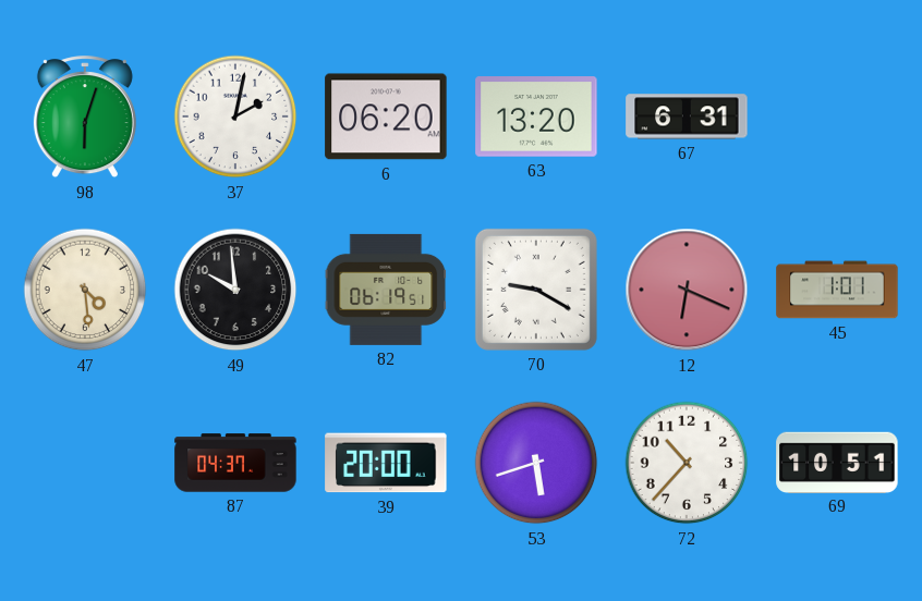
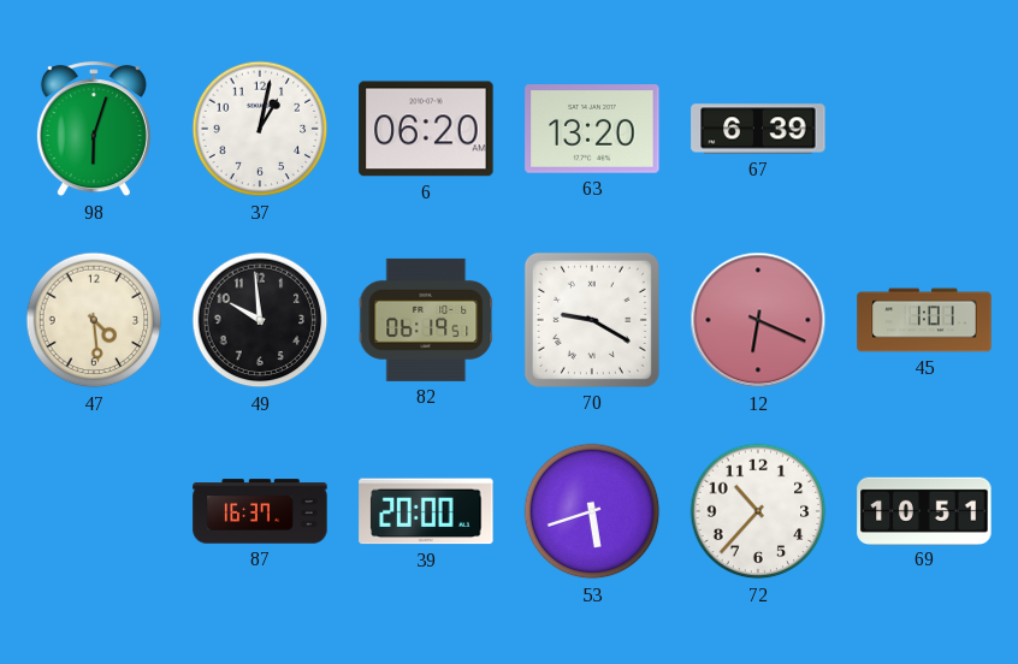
37: 2:02 -> 1:02
67: 6:31 -> 6:39
87: 04:37 -> 16:37
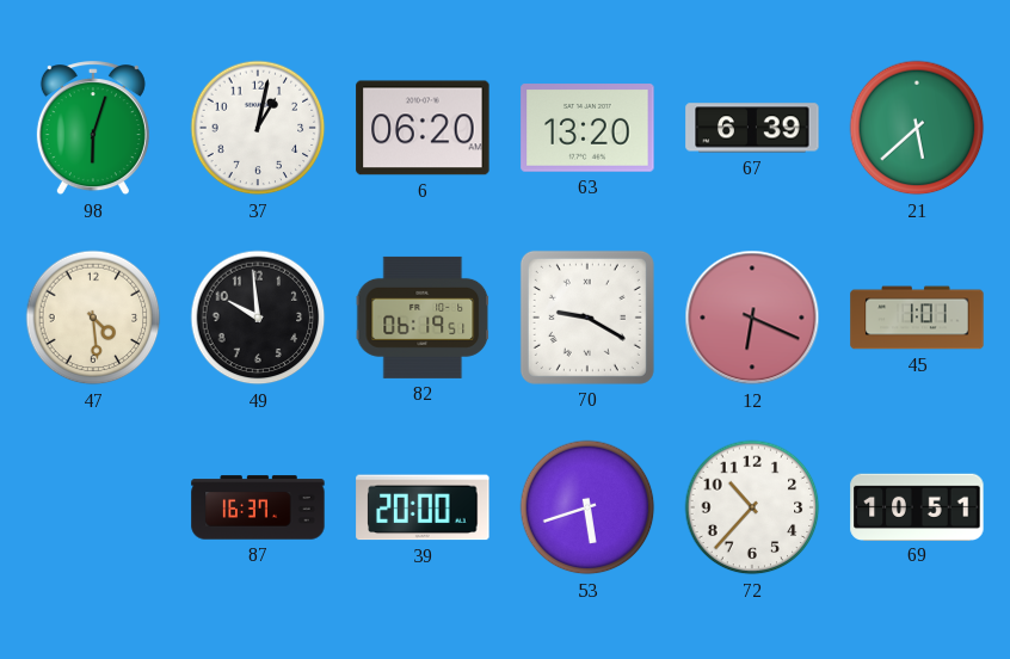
21: none -> 5:38
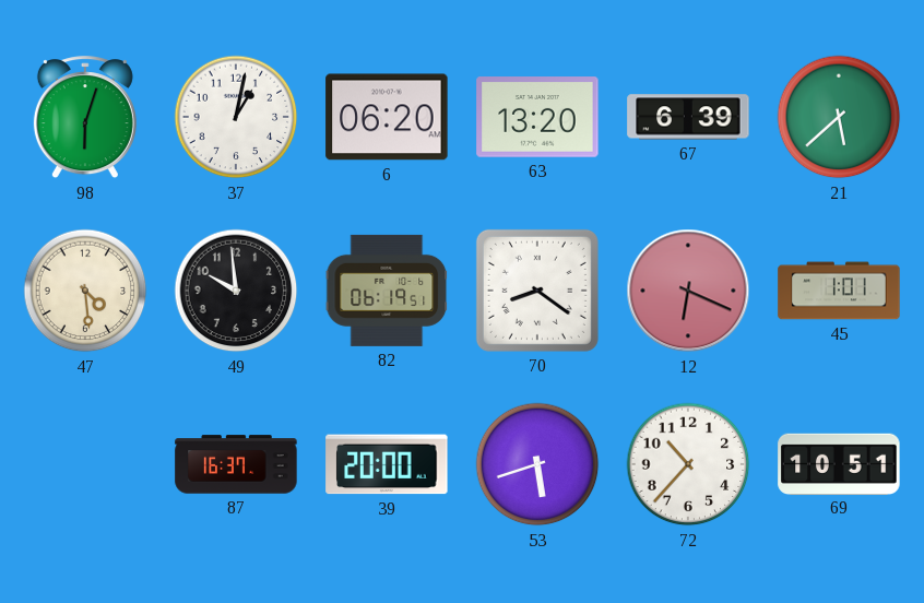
70: 9:20 -> 8:21
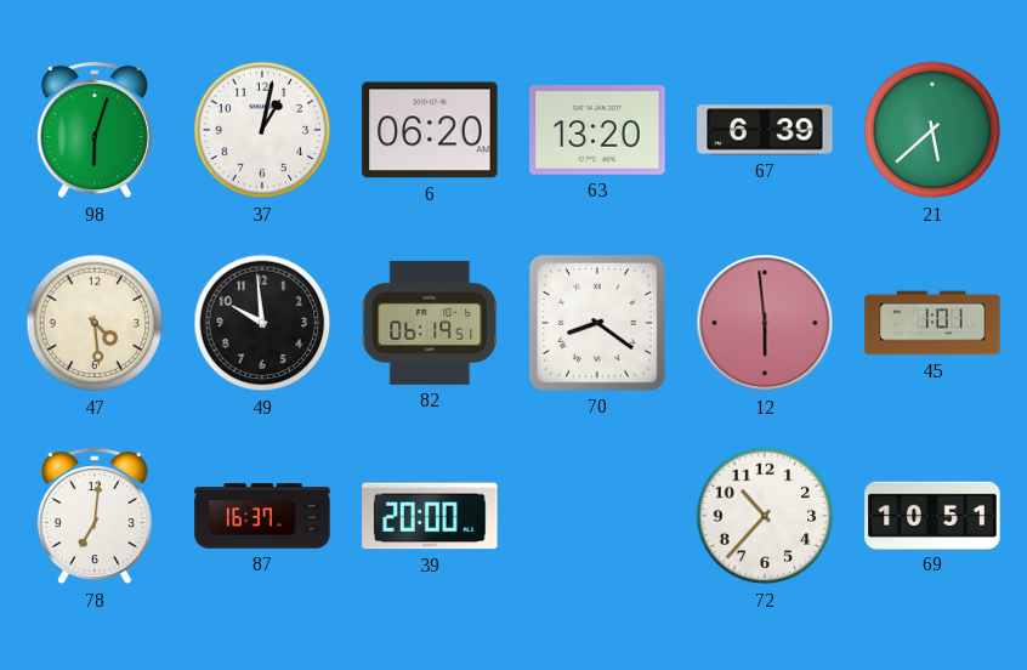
12: 6:19 -> 5:59
78: none -> 7:01
53: 5:42 -> none
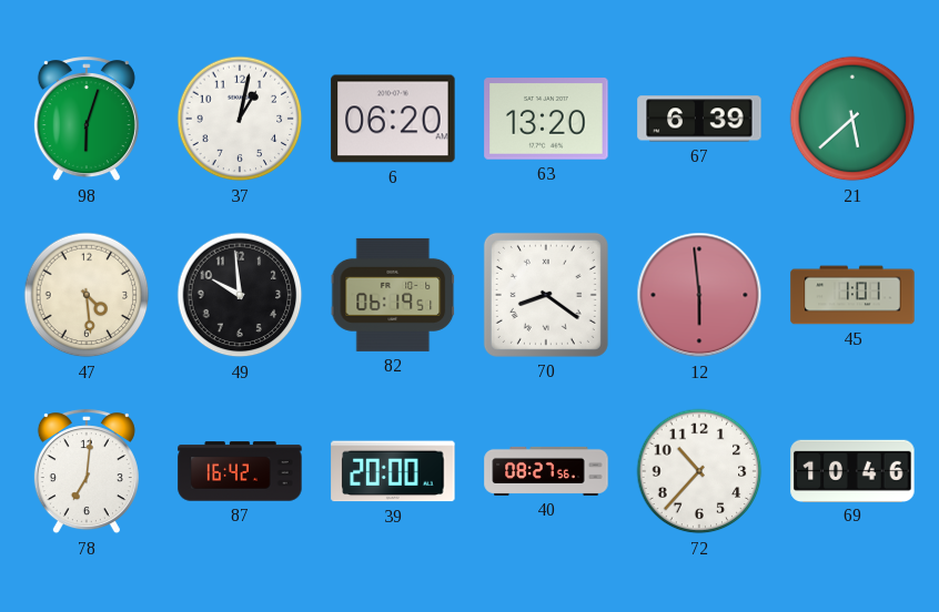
87: 16:37 -> 16:42
40: none -> 08:27
69: 10:51 -> 10:46
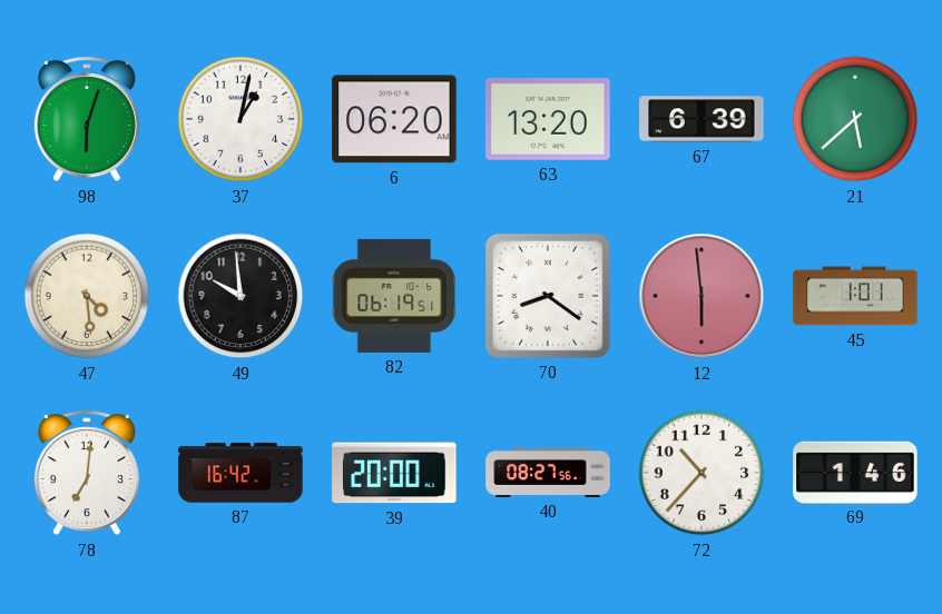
69: 10:46 -> 1:46
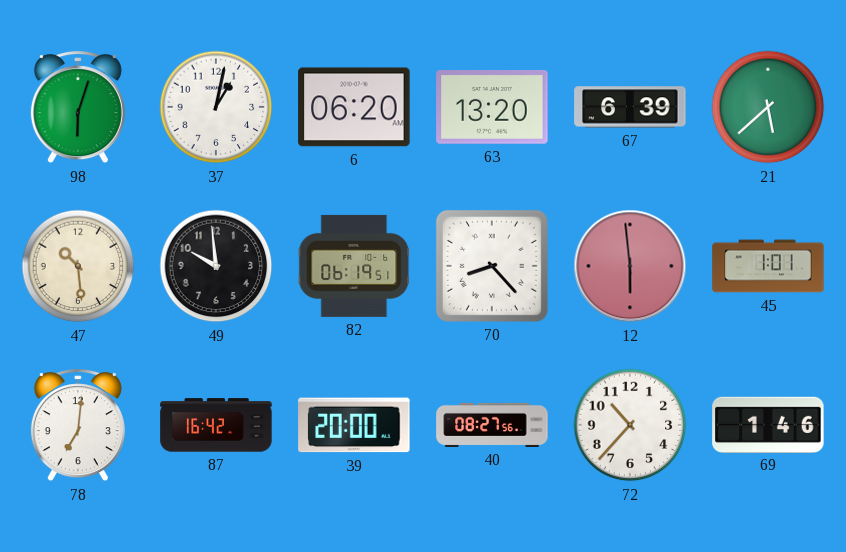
47: 4:29 -> 10:29
70: 8:21 -> 8:23
